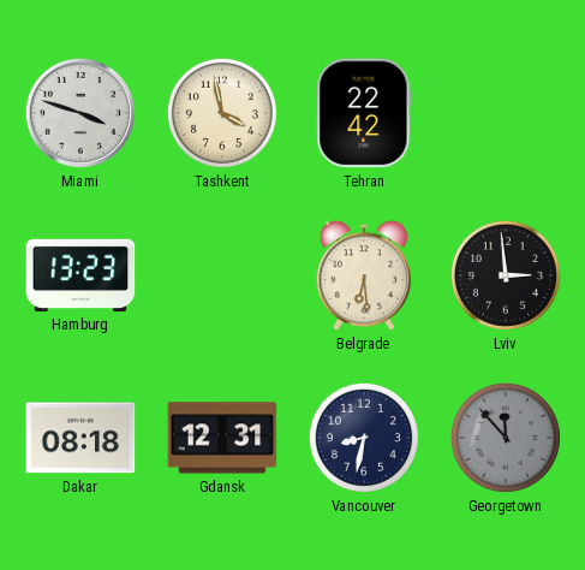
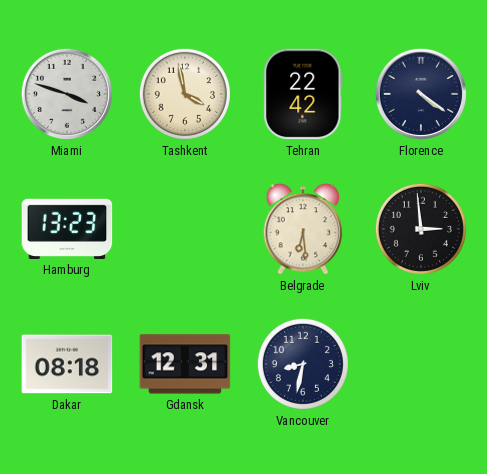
Florence: none -> 4:21
Georgetown: 11:53 -> none
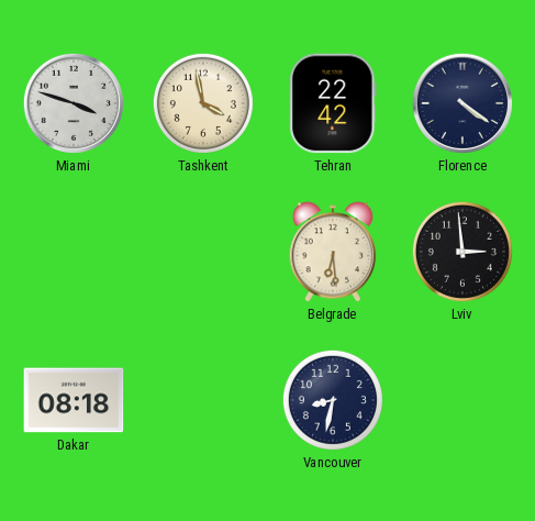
Hamburg: 13:23 -> none
Gdansk: 12:31 -> none
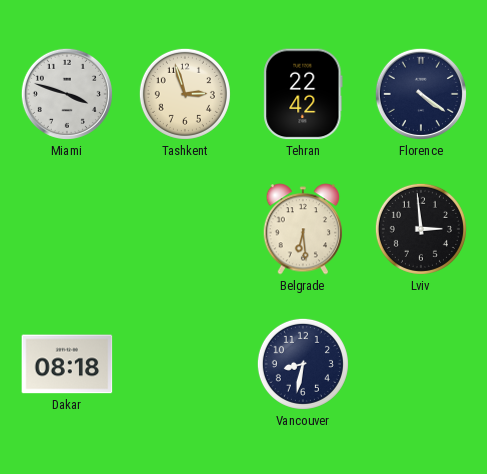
Tashkent: 3:58 -> 2:57
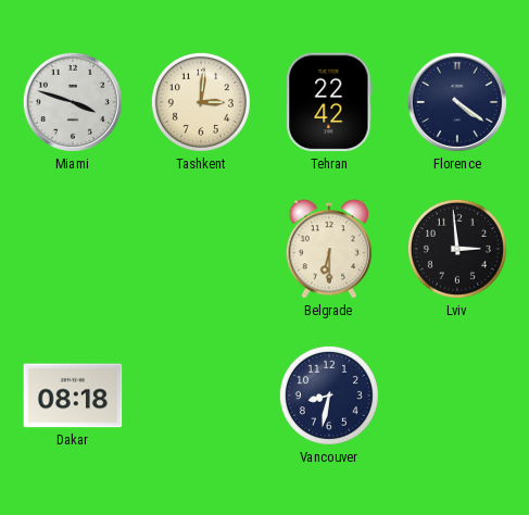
Tashkent: 2:57 -> 3:01
Belgrade: 6:29 -> 6:30
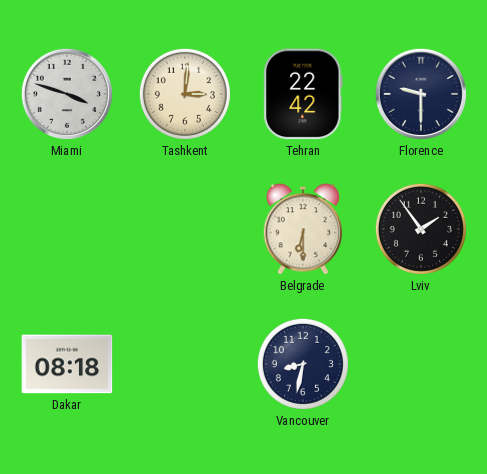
Florence: 4:21 -> 9:30
Lviv: 2:59 -> 1:54
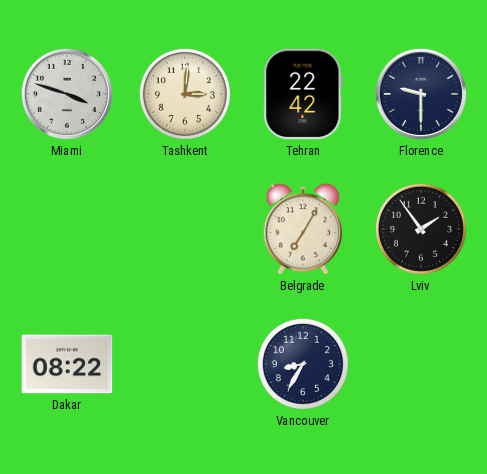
Belgrade: 6:30 -> 7:05
Dakar: 08:18 -> 08:22
Vancouver: 8:32 -> 8:35
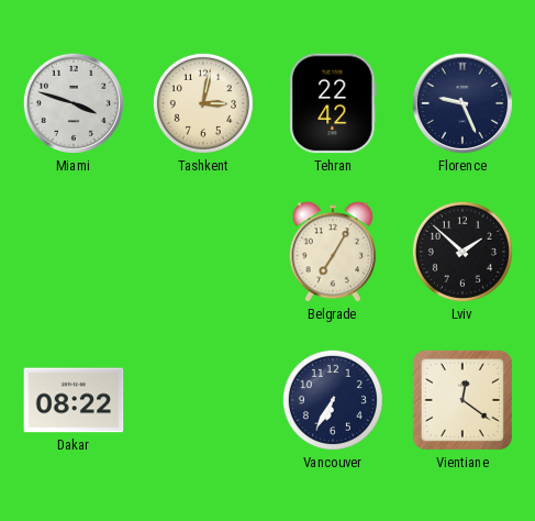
Tashkent: 3:01 -> 3:02
Florence: 9:30 -> 9:26
Lviv: 1:54 -> 1:52
Vancouver: 8:35 -> 6:35
Vientiane: none -> 12:21
